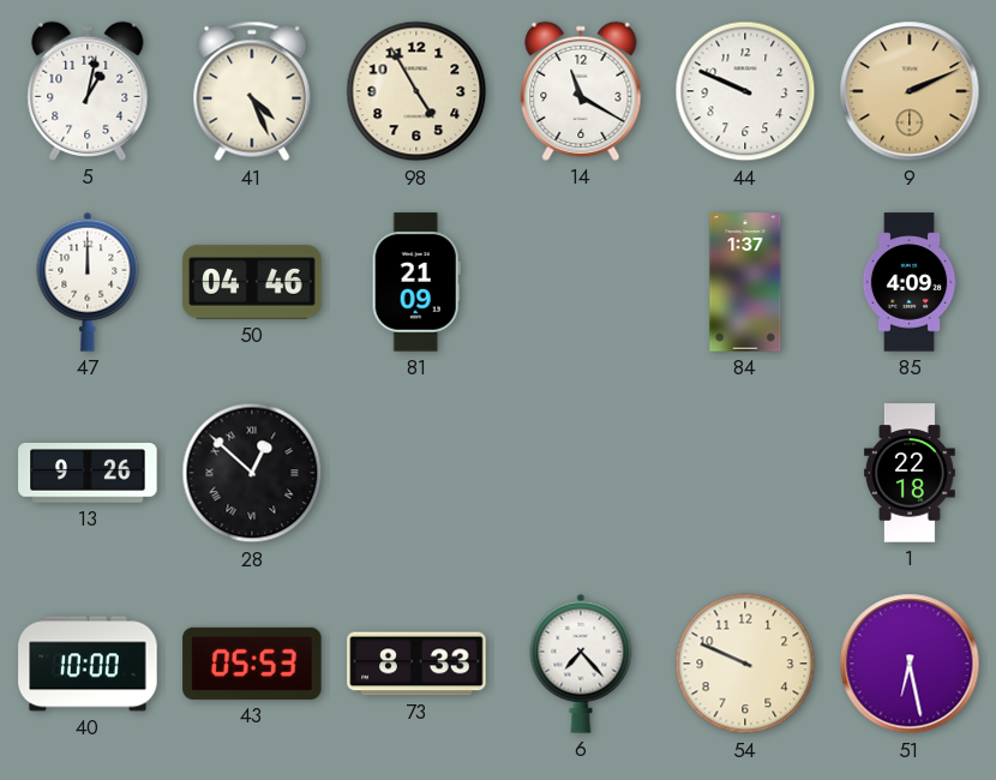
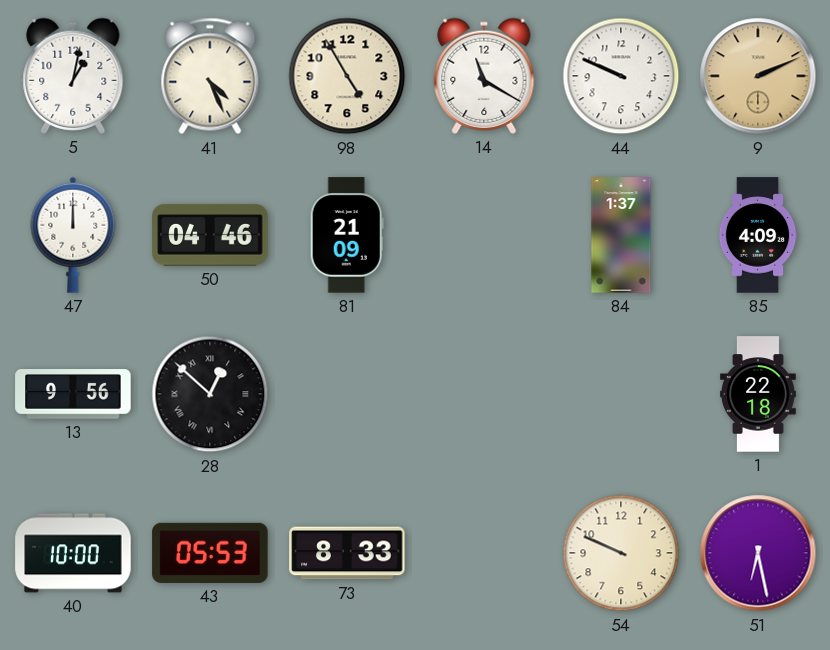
13: 9:26 -> 9:56
6: 7:23 -> none
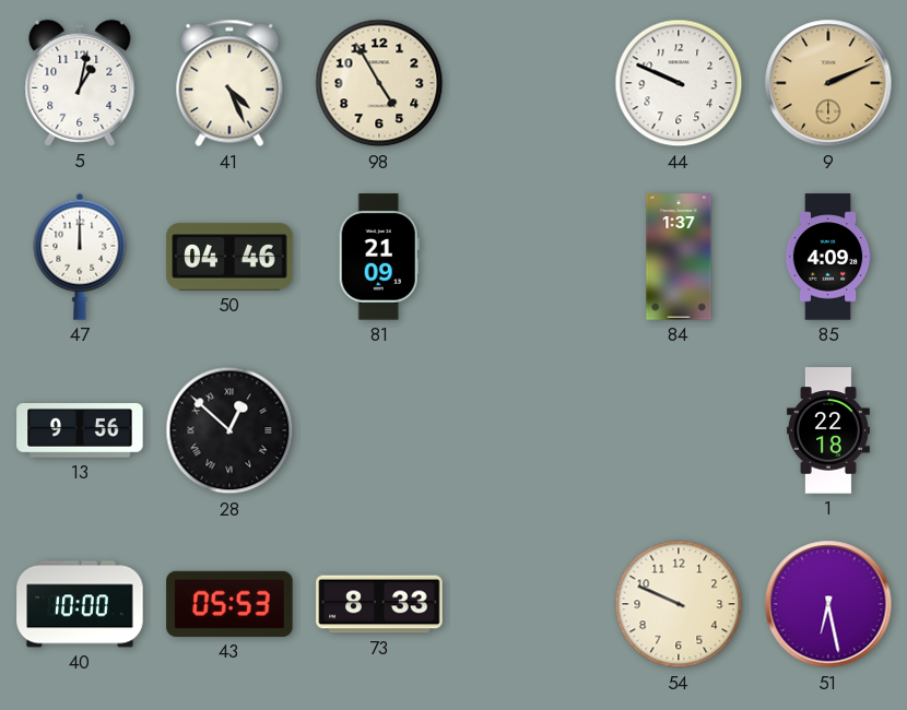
14: 11:20 -> none
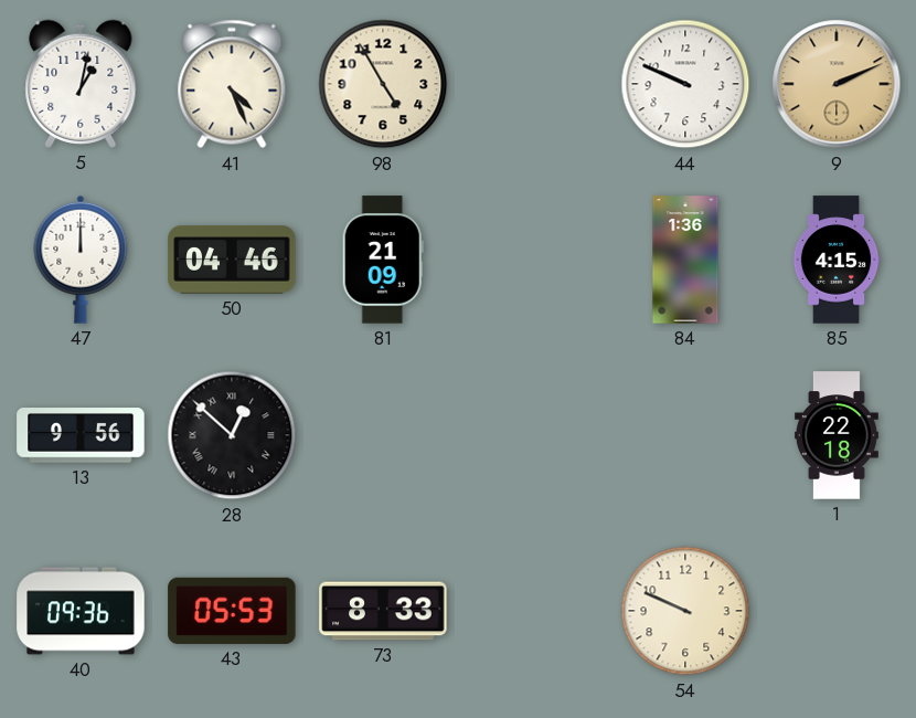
84: 1:37 -> 1:36
85: 4:09 -> 4:15
40: 10:00 -> 09:36
51: 6:28 -> none
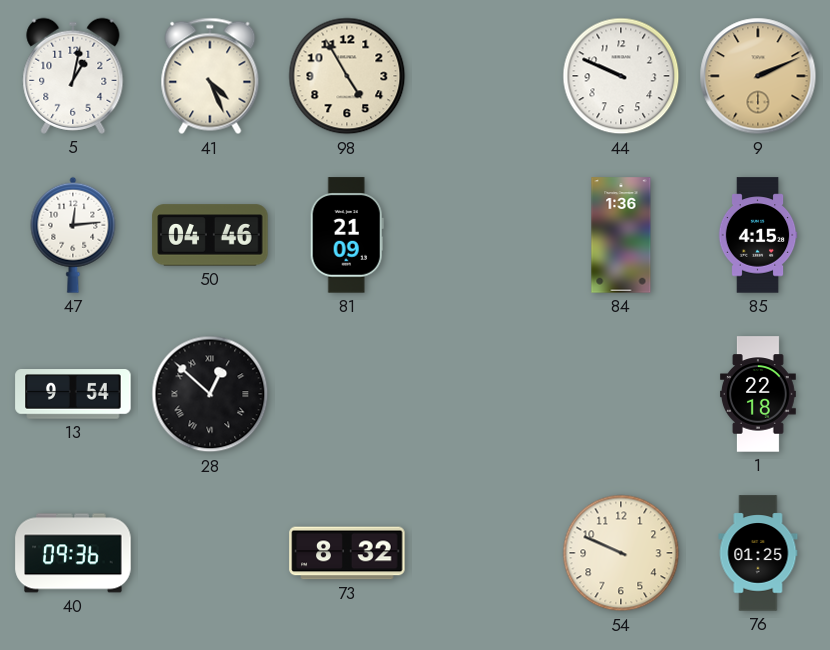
47: 12:00 -> 12:14
13: 9:56 -> 9:54
43: 05:53 -> none
73: 8:33 -> 8:32
76: none -> 01:25
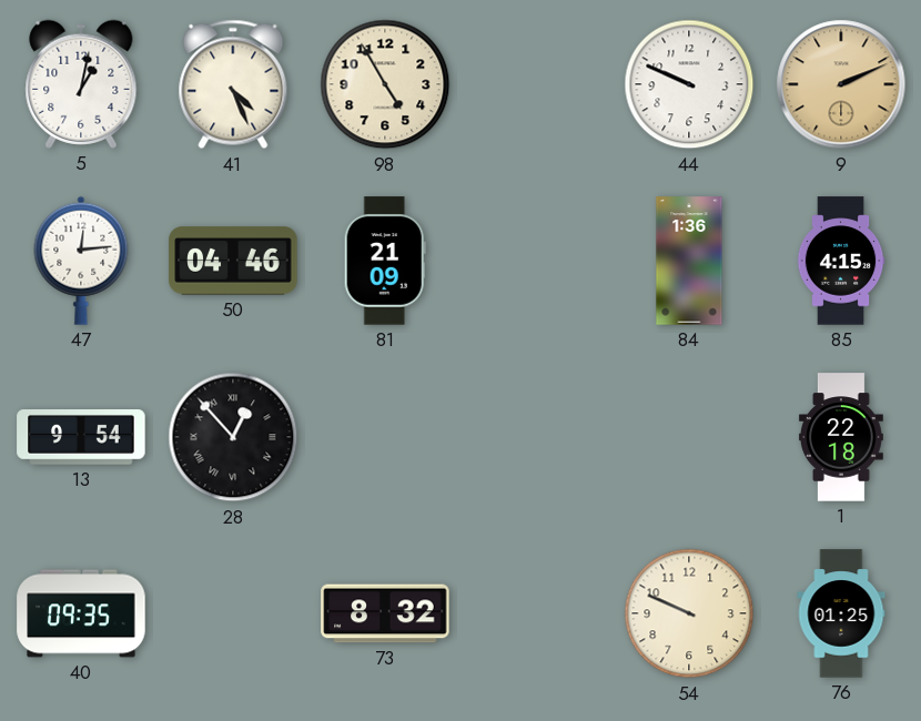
28: 12:52 -> 12:53
40: 09:36 -> 09:35
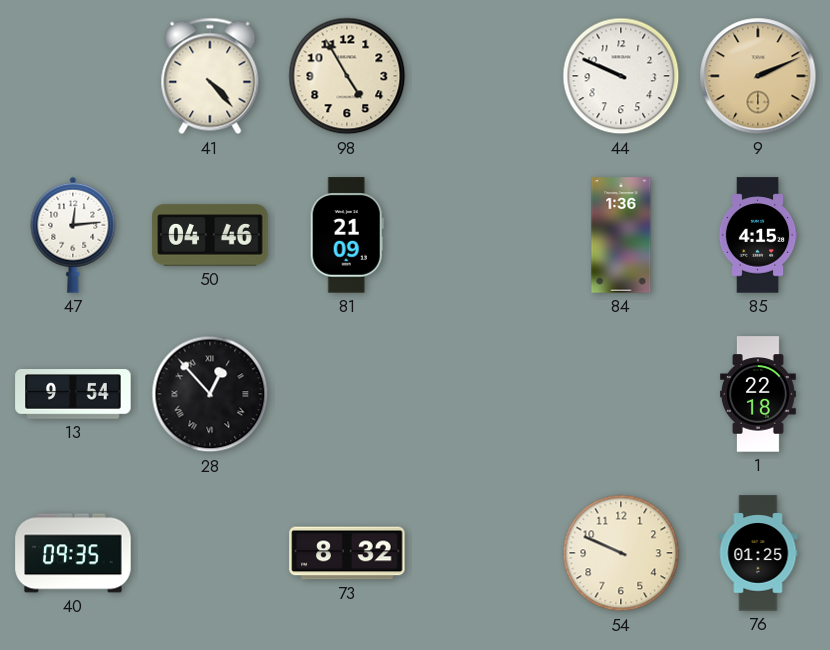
5: 1:02 -> none
41: 4:26 -> 4:23
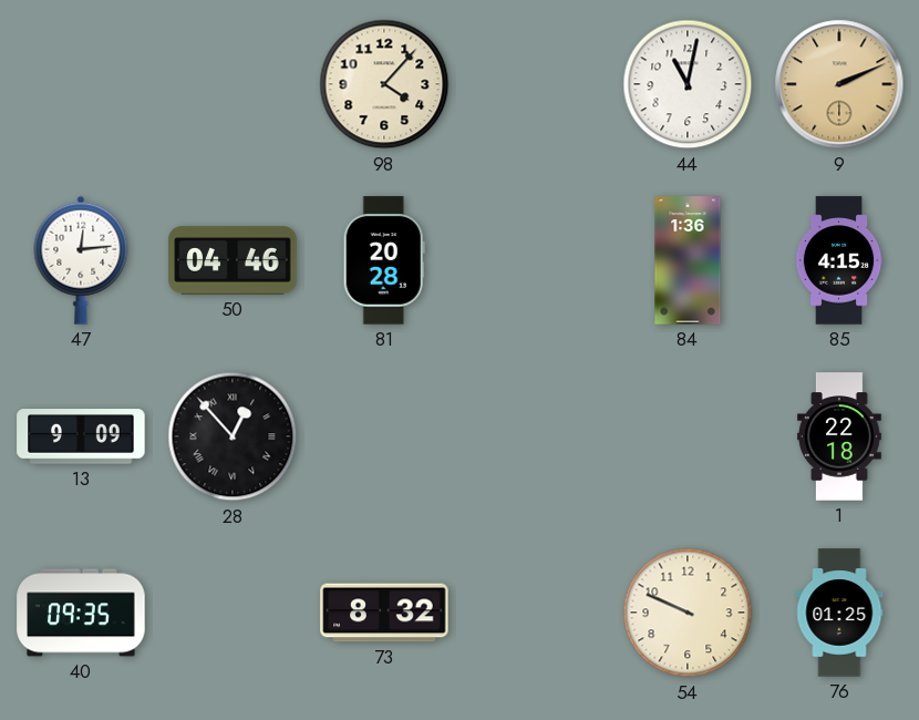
41: 4:23 -> none
98: 4:55 -> 4:07
44: 9:49 -> 11:02
81: 21:09 -> 20:28
13: 9:54 -> 9:09
